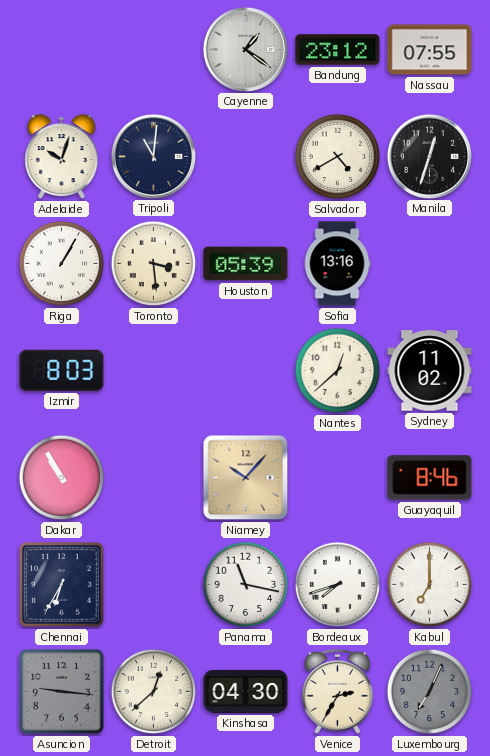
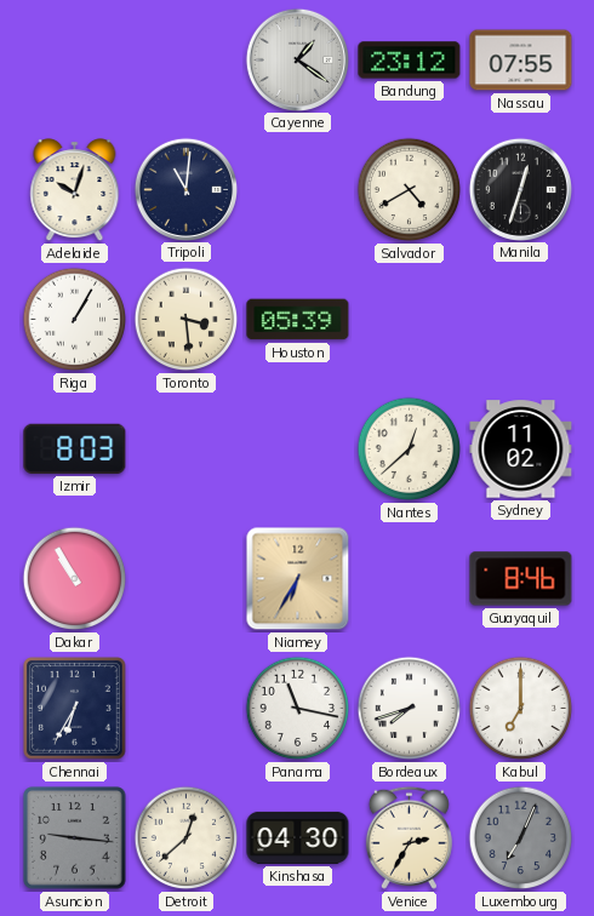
Sofia: 13:16 -> none
Niamey: 10:07 -> 6:35
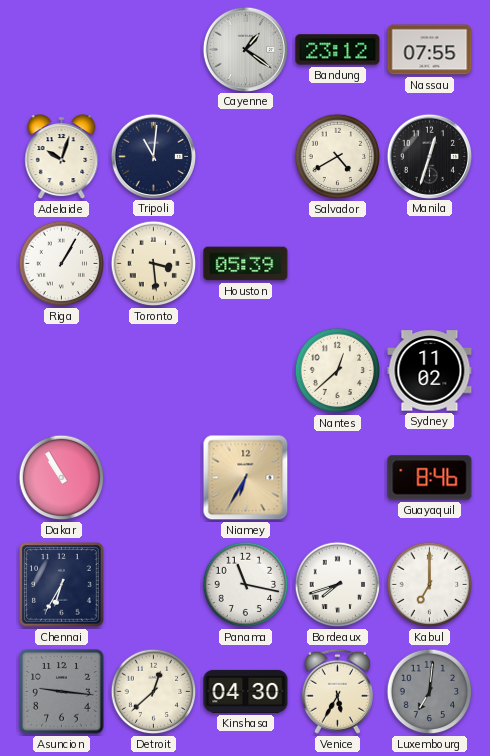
Izmir: 8:03 -> none
Venice: 2:35 -> 5:35
Luxembourg: 7:04 -> 7:01
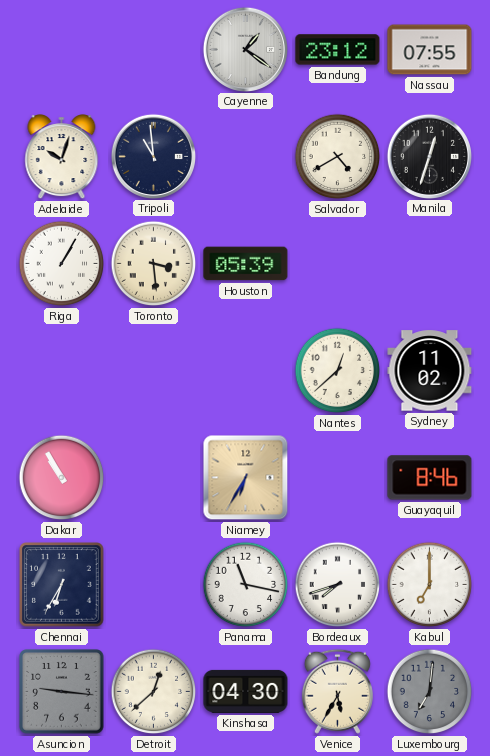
Tripoli: 11:01 -> 10:59
